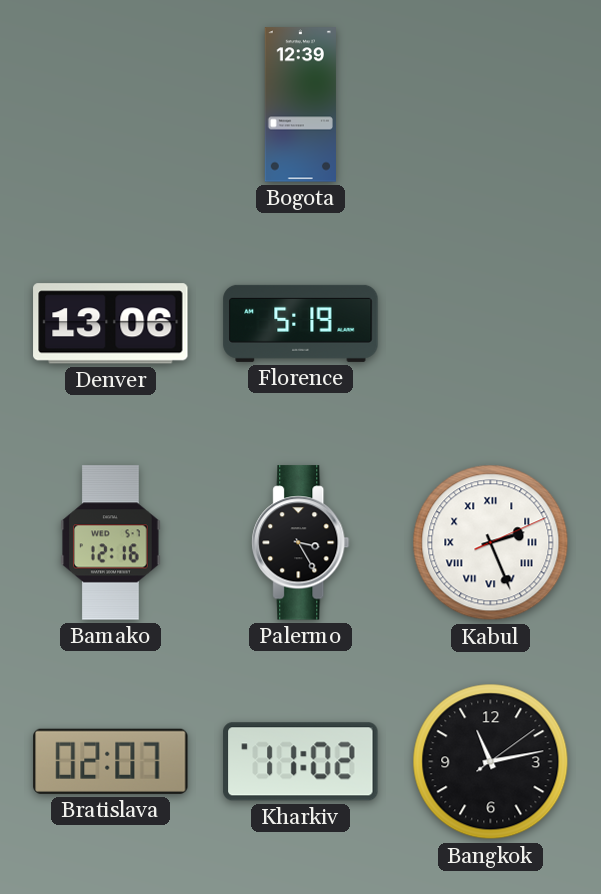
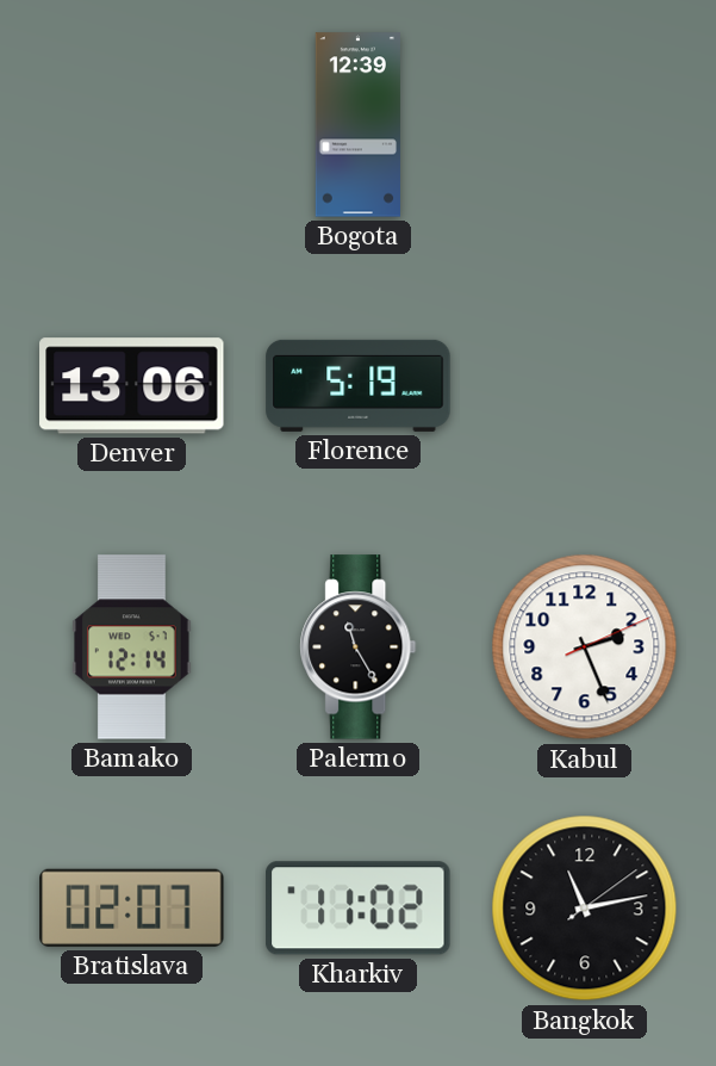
Bamako: 12:16 -> 12:14
Palermo: 3:25 -> 11:25
Kabul numerals: Roman -> Arabic
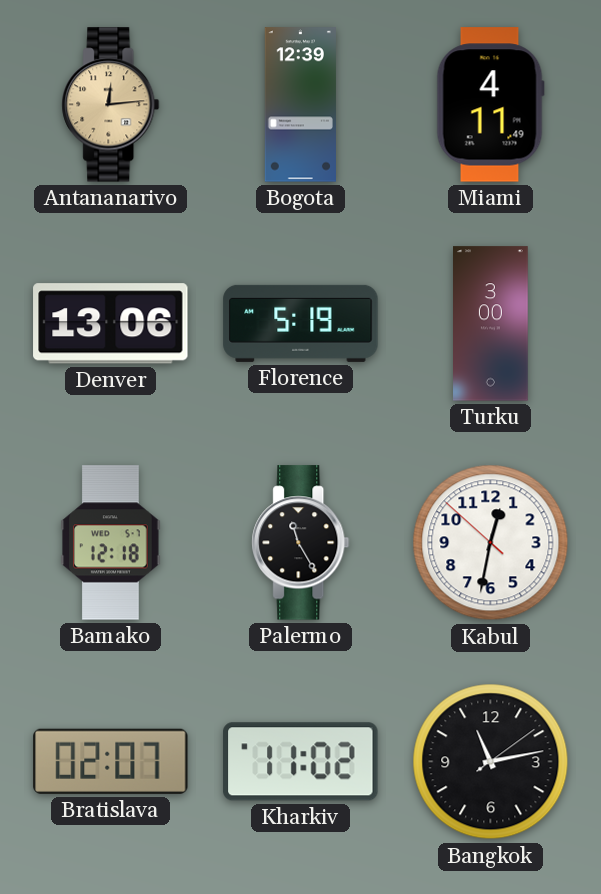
Antananarivo: none -> 12:14
Miami: none -> 4:11
Turku: none -> 3:00
Bamako: 12:14 -> 12:18
Kabul: 2:26 -> 12:31
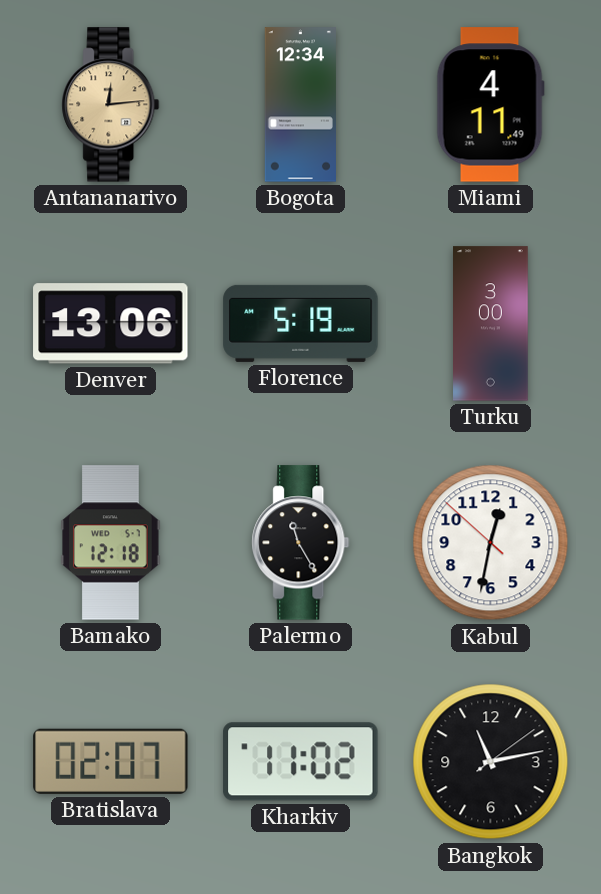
Bogota: 12:39 -> 12:34
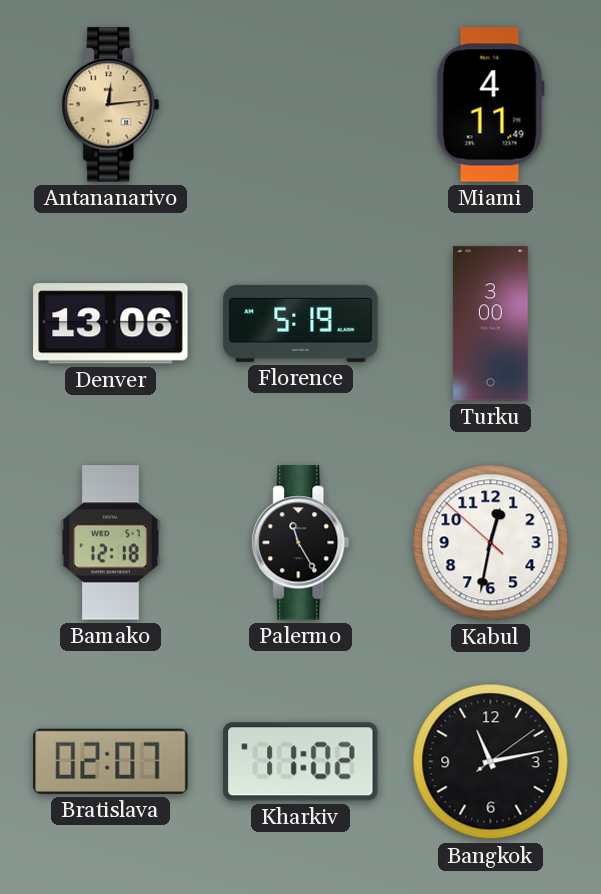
Bogota: 12:34 -> none
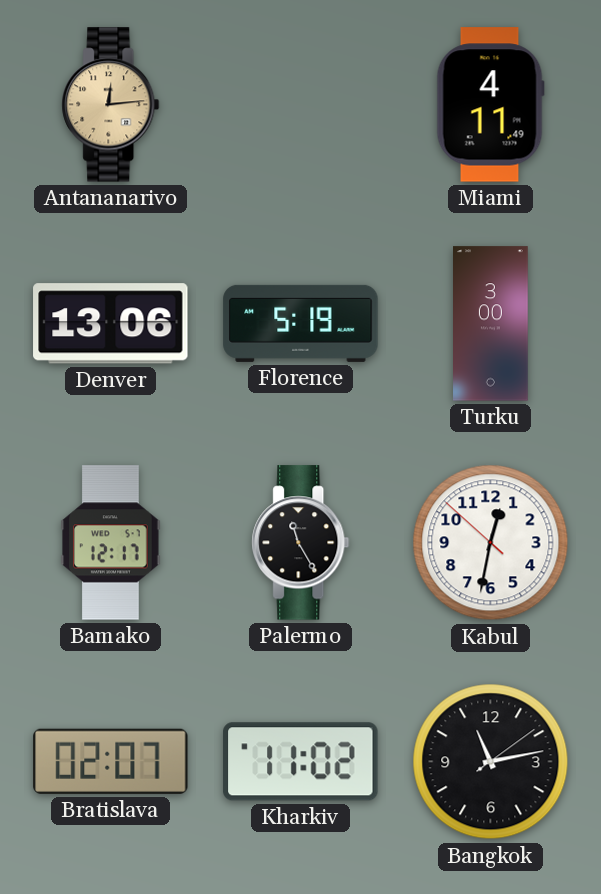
Bamako: 12:18 -> 12:17
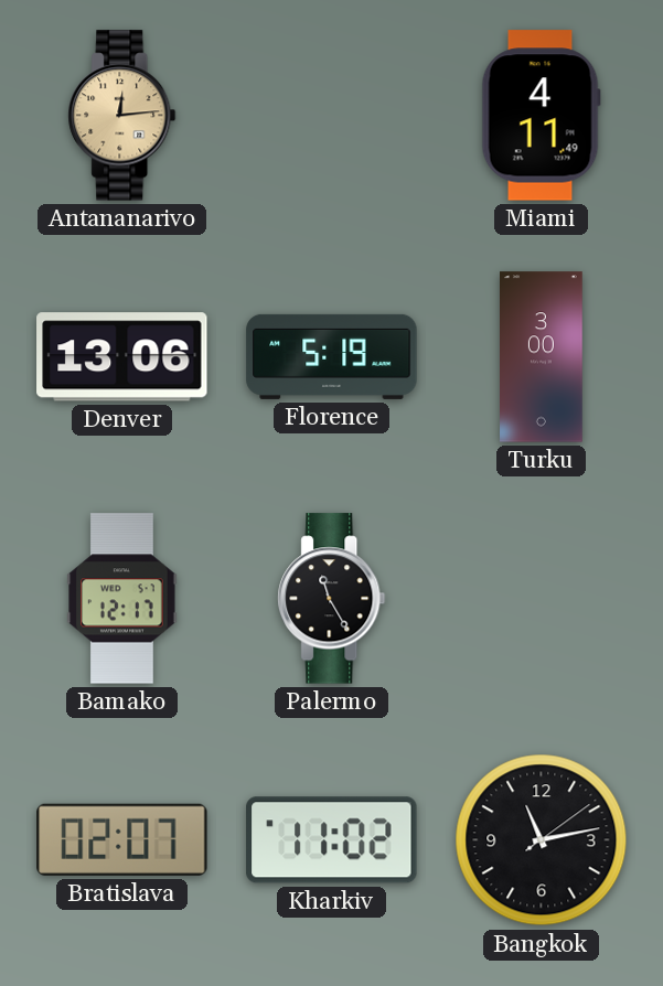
Kabul: 12:31 -> none
